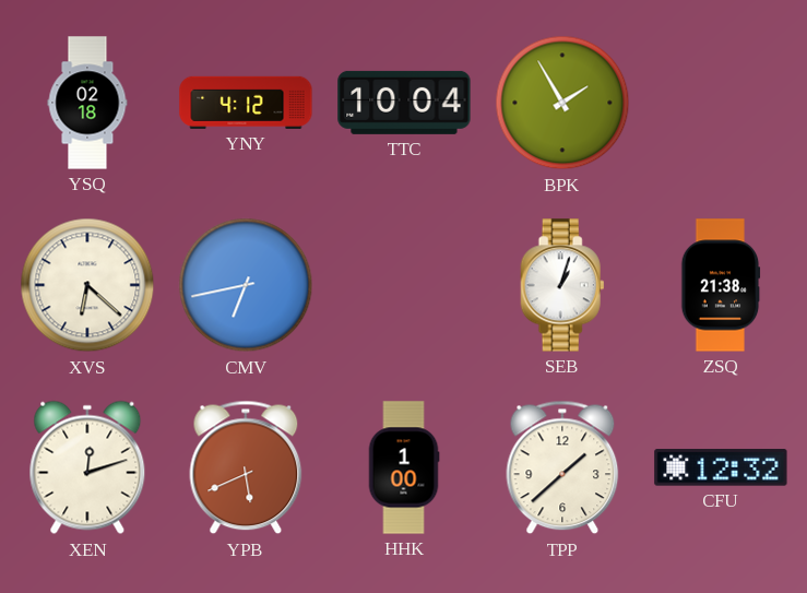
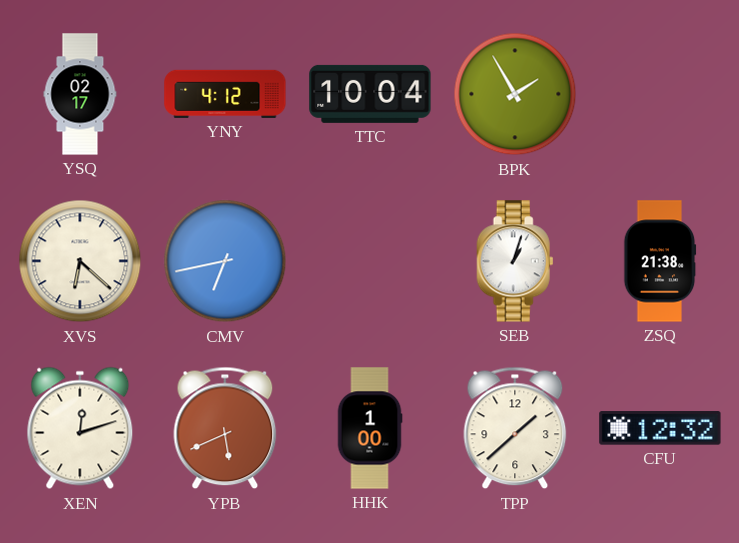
YSQ: 02:18 -> 02:17
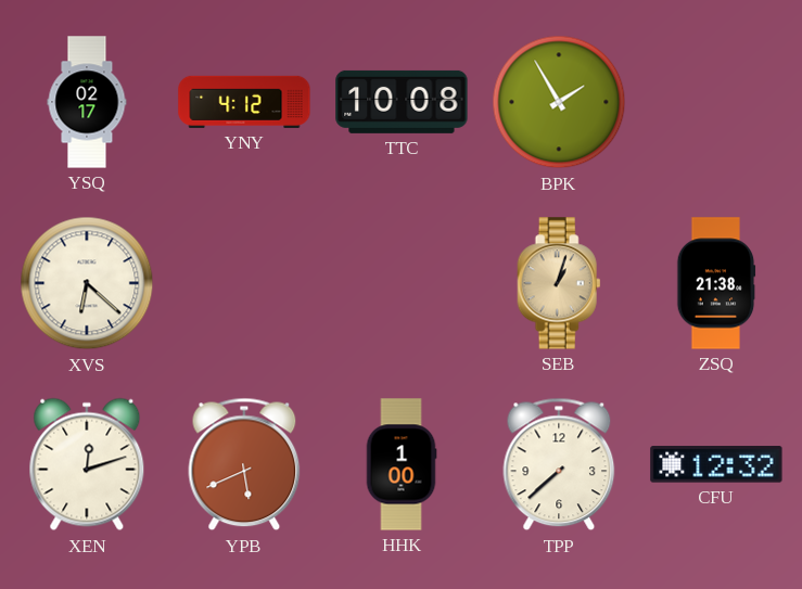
TTC: 10:04 -> 10:08
CMV: 6:43 -> none
SEB dial: white -> champagne
TPP: 1:38 -> 7:38
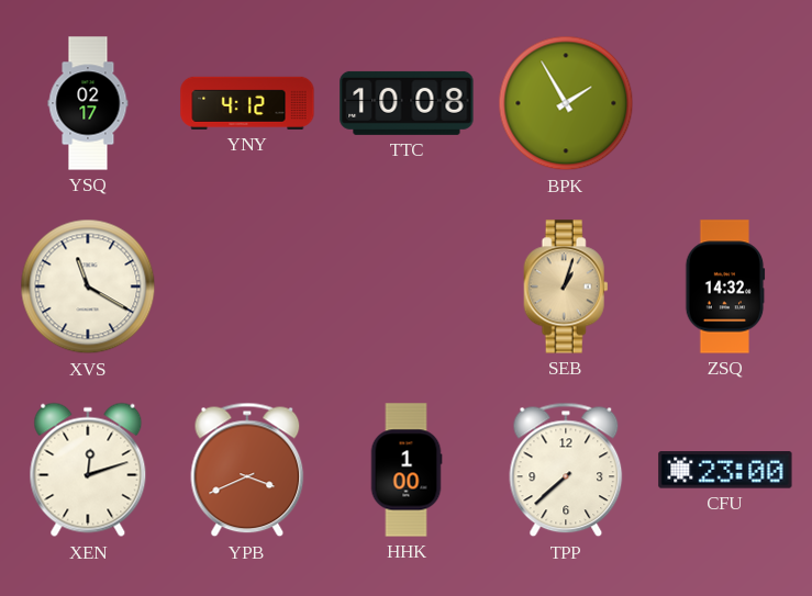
XVS: 6:22 -> 11:20
ZSQ: 21:38 -> 14:32
YPB: 5:41 -> 3:41
CFU: 12:32 -> 23:00
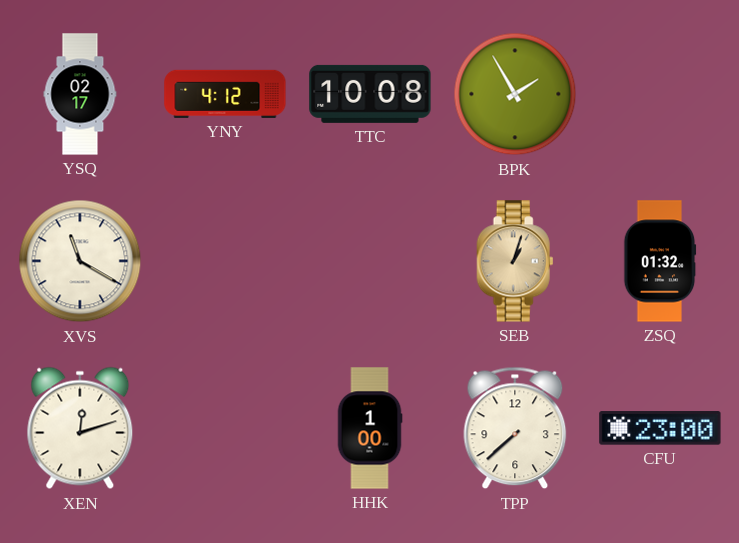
ZSQ: 14:32 -> 01:32
YPB: 3:41 -> none
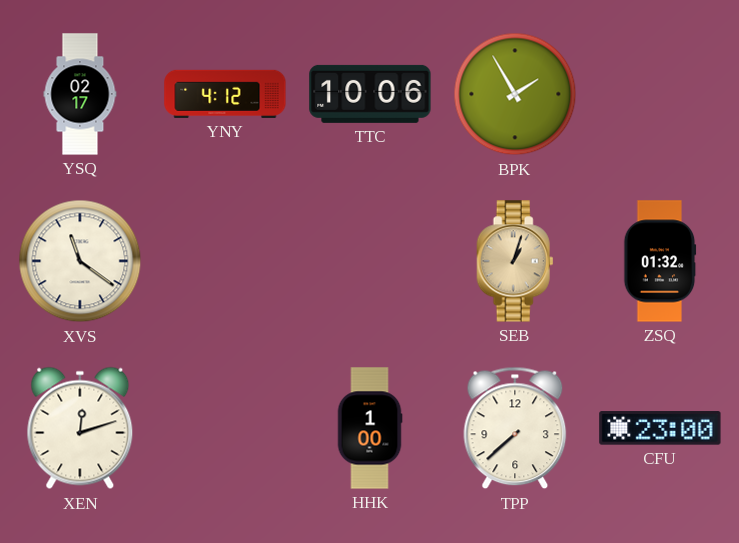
TTC: 10:08 -> 10:06
XVS: 11:20 -> 11:21
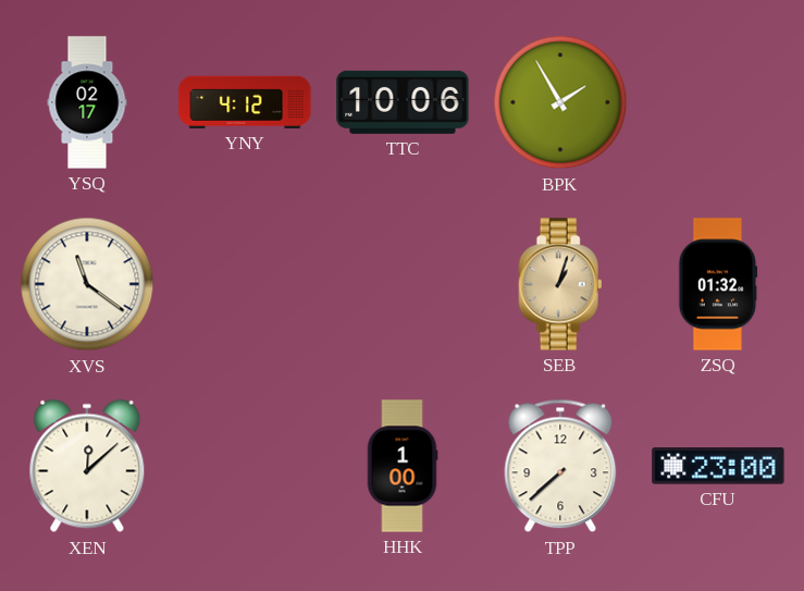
XEN: 12:12 -> 12:08
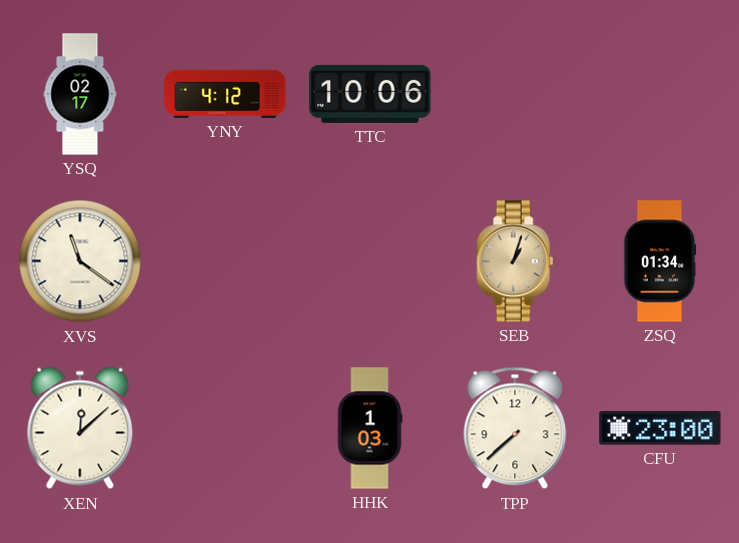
BPK: 1:55 -> none
ZSQ: 01:32 -> 01:34
HHK: 1:00 -> 1:03
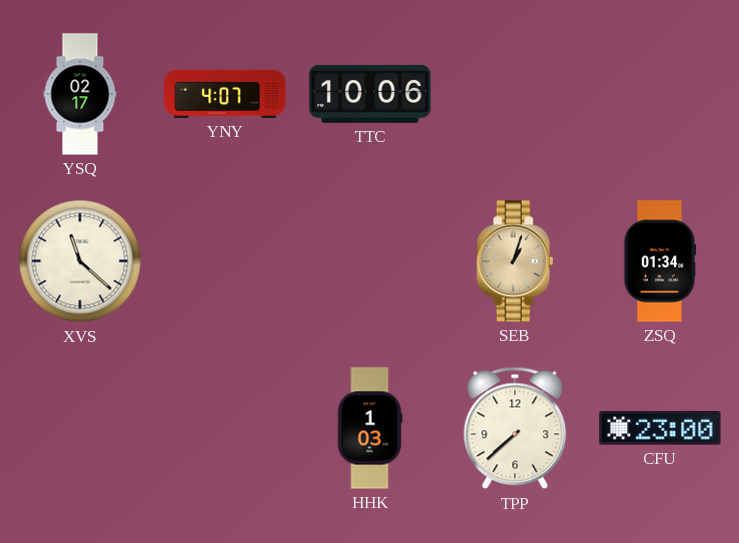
YNY: 4:12 -> 4:07
XVS: 11:21 -> 11:22
XEN: 12:08 -> none
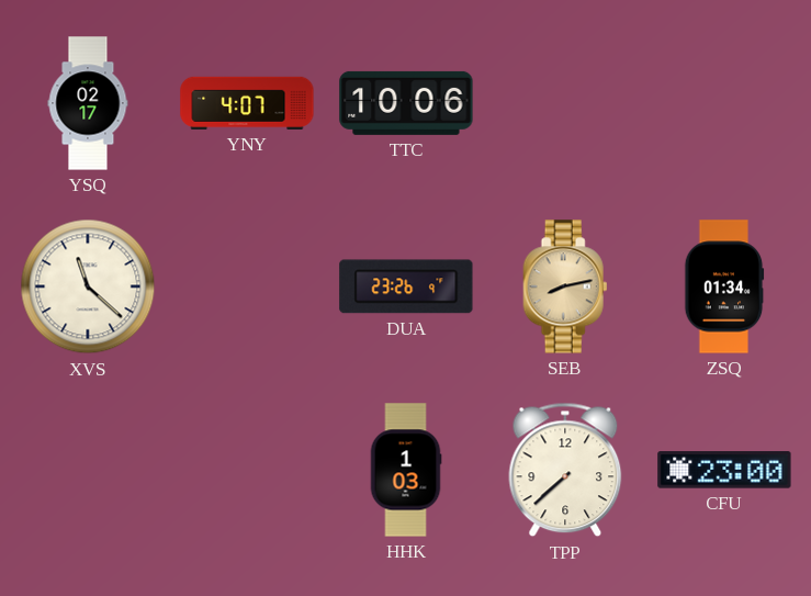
DUA: none -> 23:26
SEB: 1:03 -> 8:13
